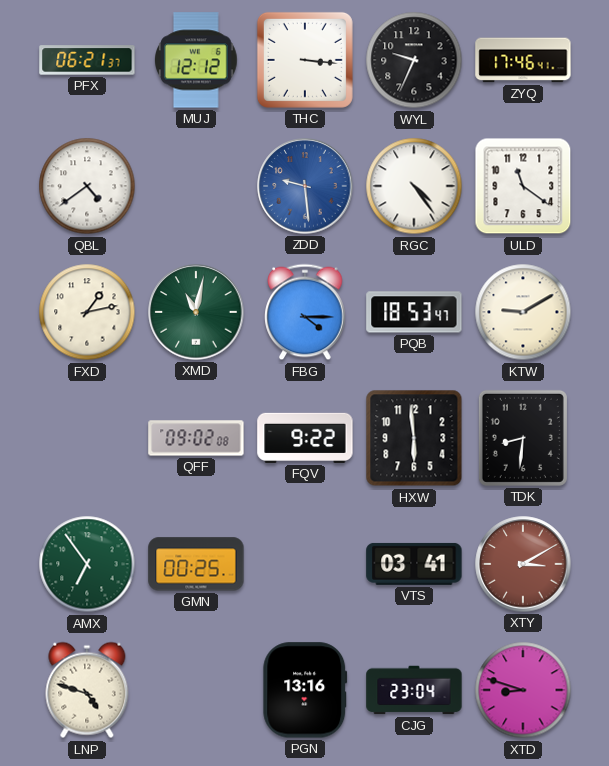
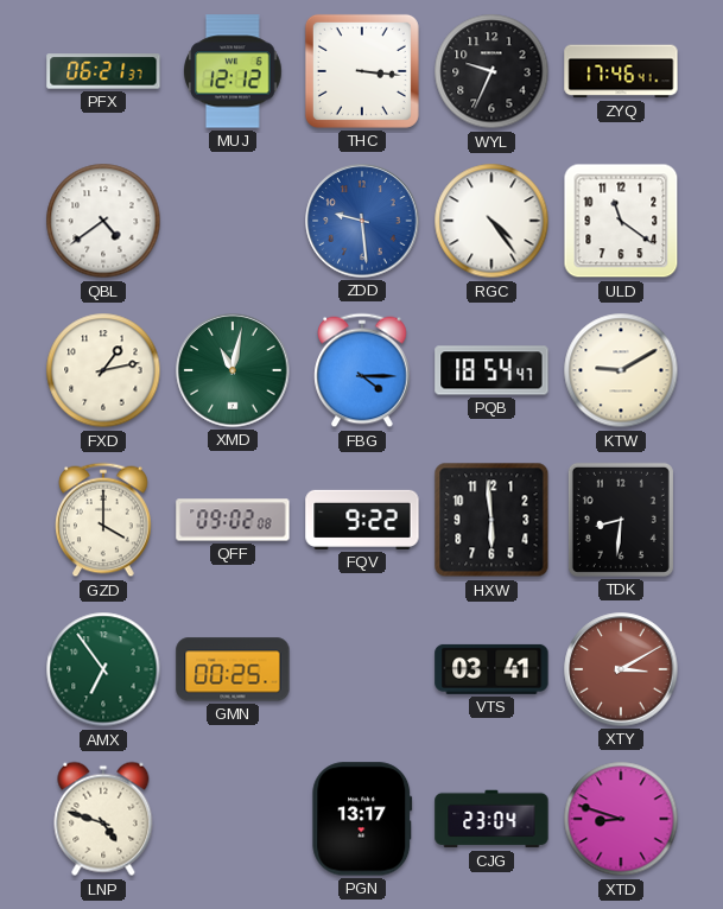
PQB: 18:53 -> 18:54
GZD: none -> 4:00
PGN: 13:16 -> 13:17
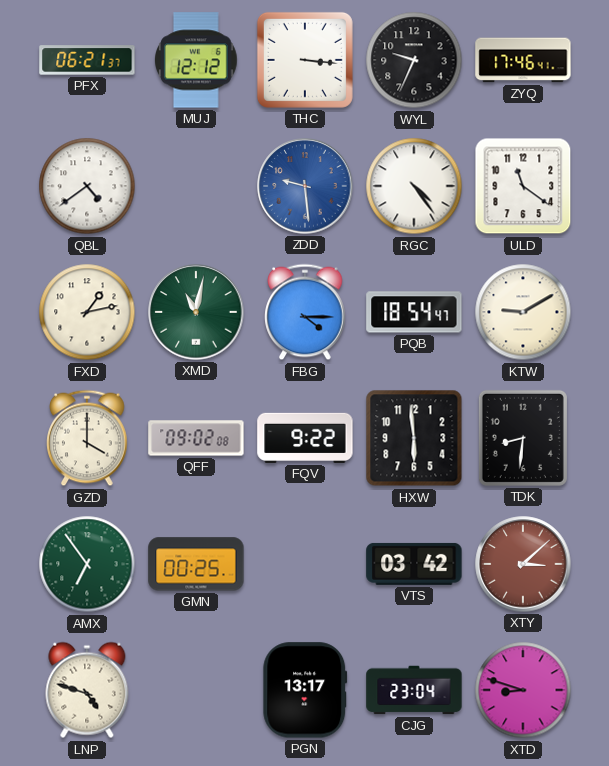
VTS: 03:41 -> 03:42
XTY: 3:10 -> 3:08
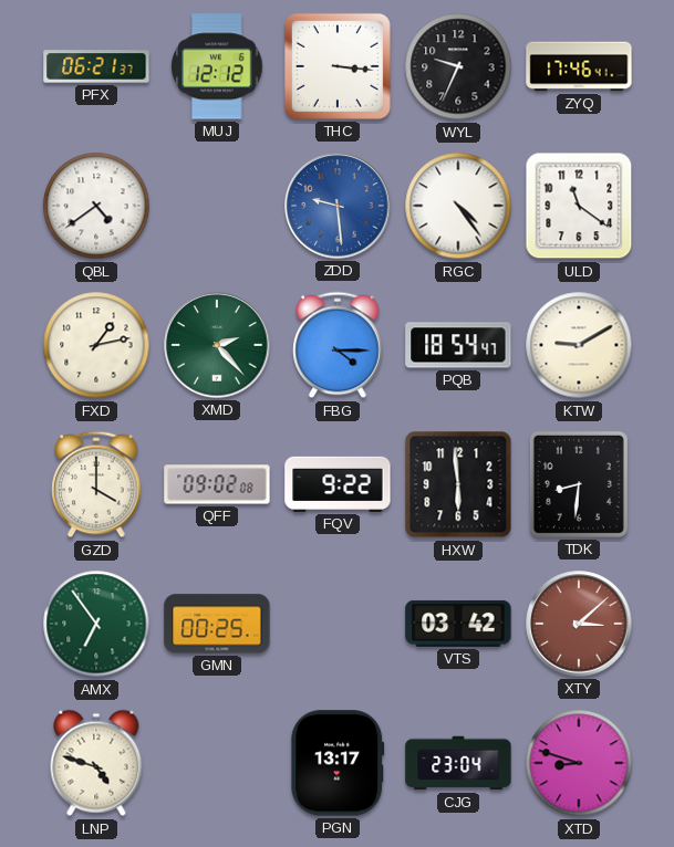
XMD: 11:02 -> 2:23
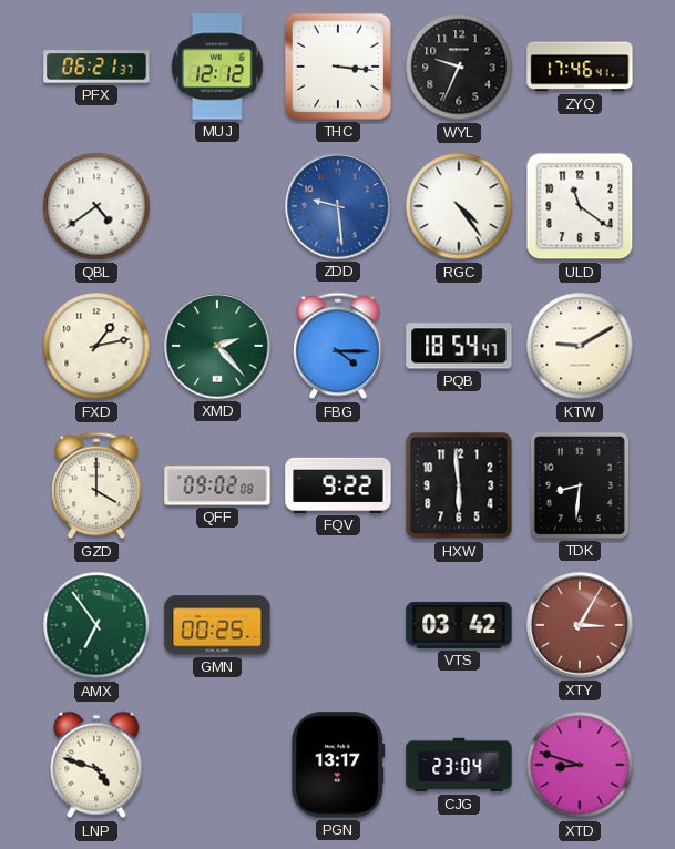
XTY: 3:08 -> 3:05
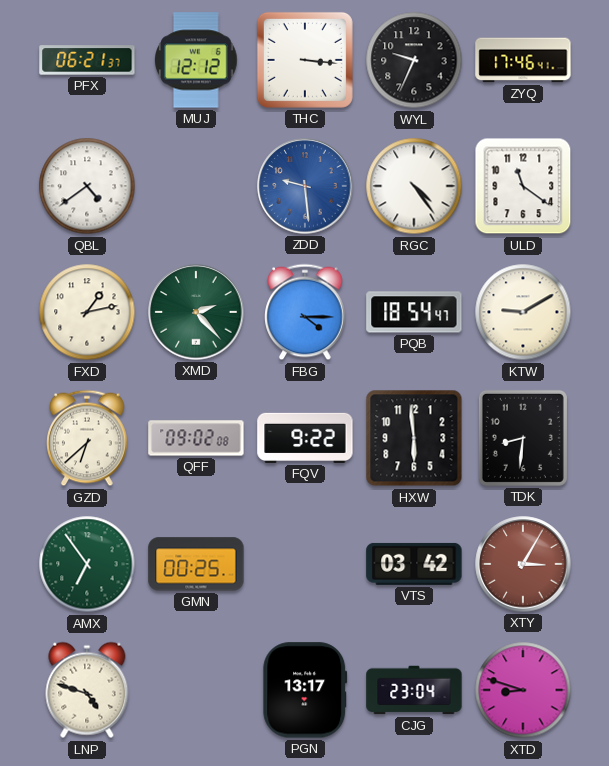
GZD: 4:00 -> 6:38
